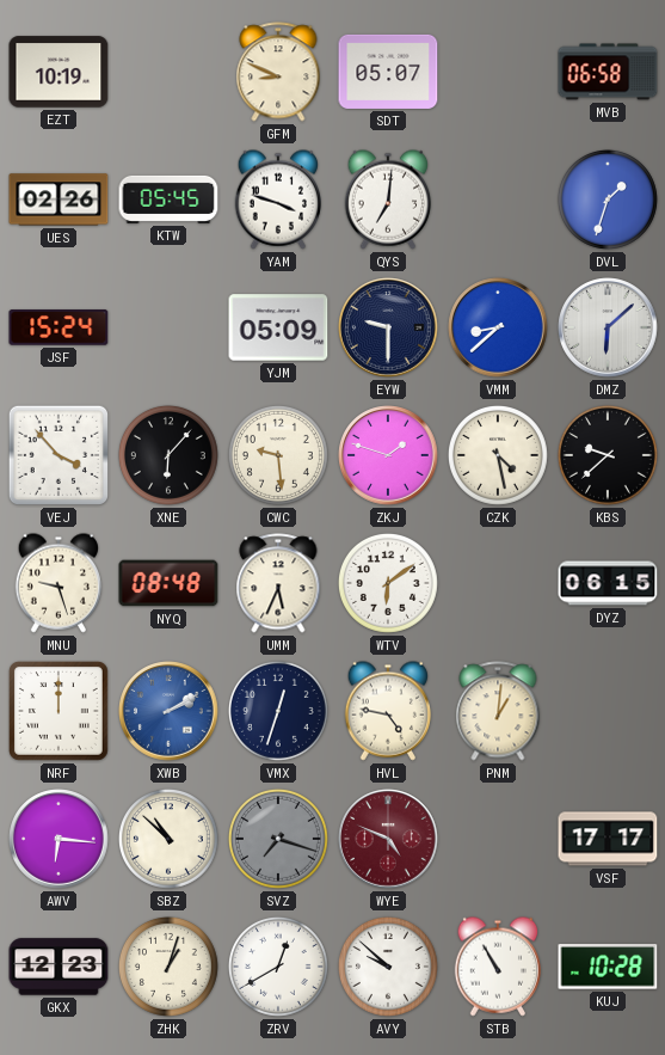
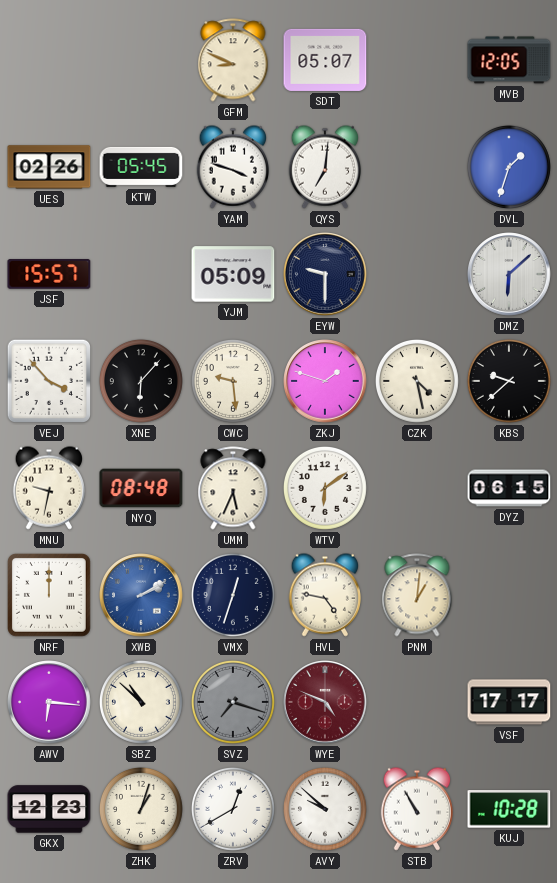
EZT: 10:19 -> none
MVB: 06:58 -> 12:05
JSF: 15:24 -> 15:57
VMM: 8:38 -> none
MNU: 9:27 -> 9:32
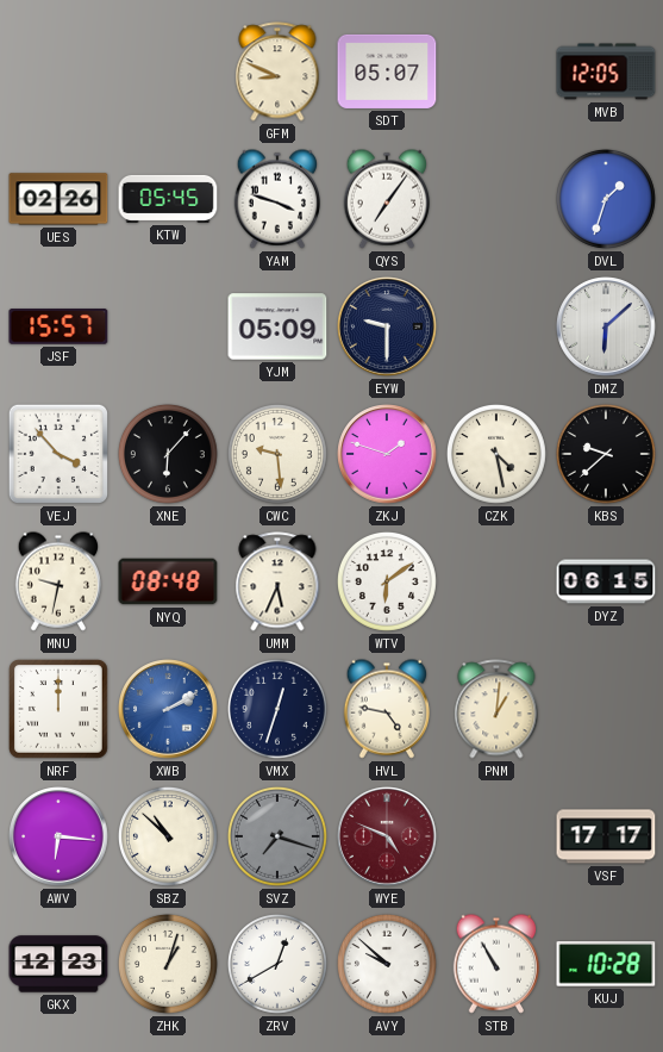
QYS: 7:01 -> 7:06
